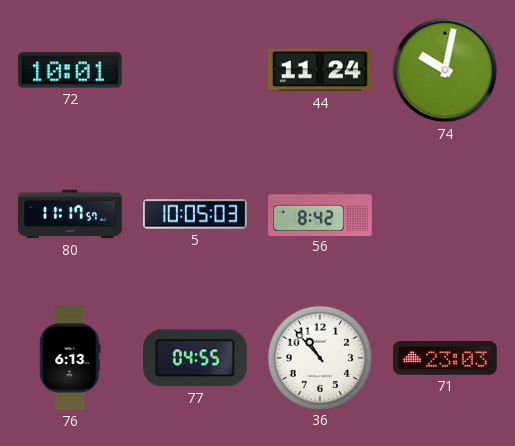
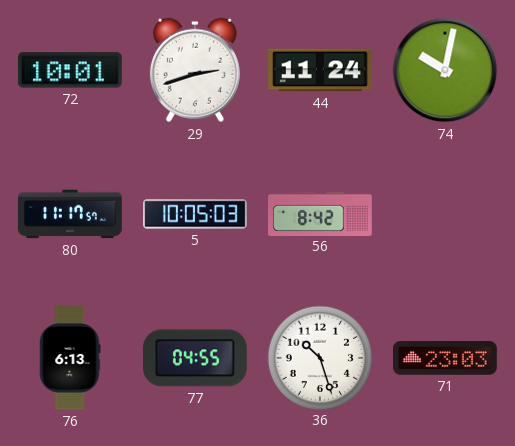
29: none -> 2:42
36: 10:53 -> 10:27
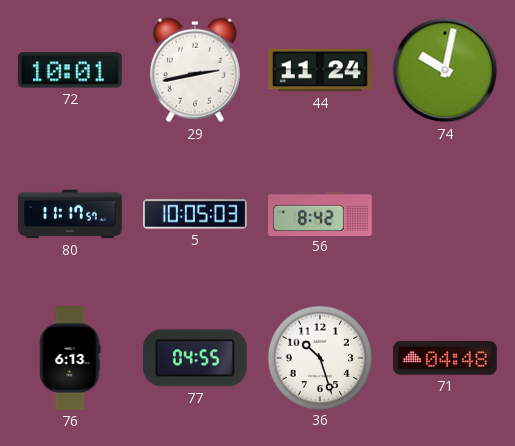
29: 2:42 -> 2:43
71: 23:03 -> 04:48
